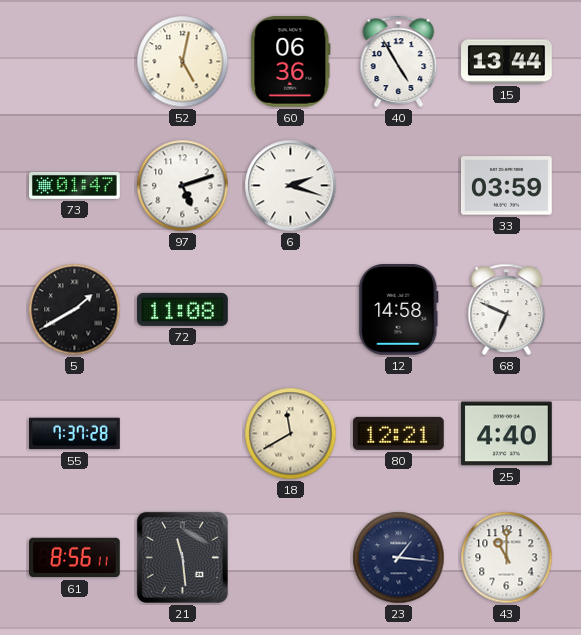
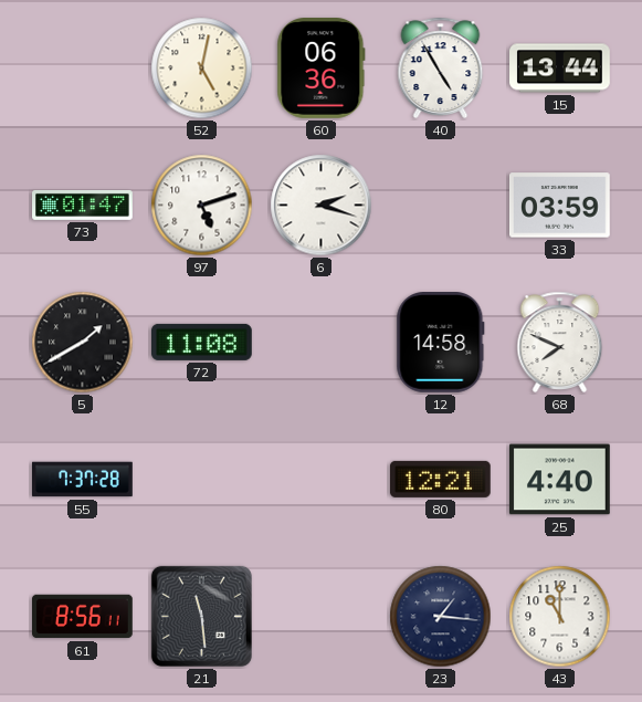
68: 6:49 -> 7:49
18: 11:40 -> none
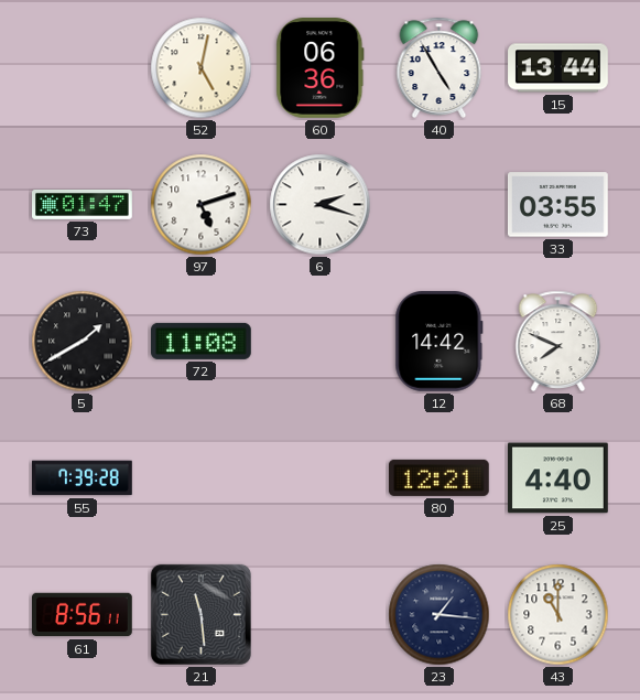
33: 03:59 -> 03:55
12: 14:58 -> 14:42
55: 7:37 -> 7:39
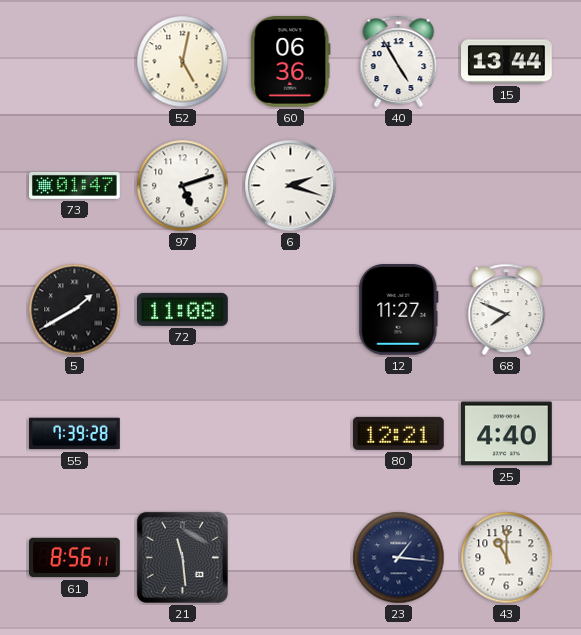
33: 03:55 -> none
12: 14:42 -> 11:27
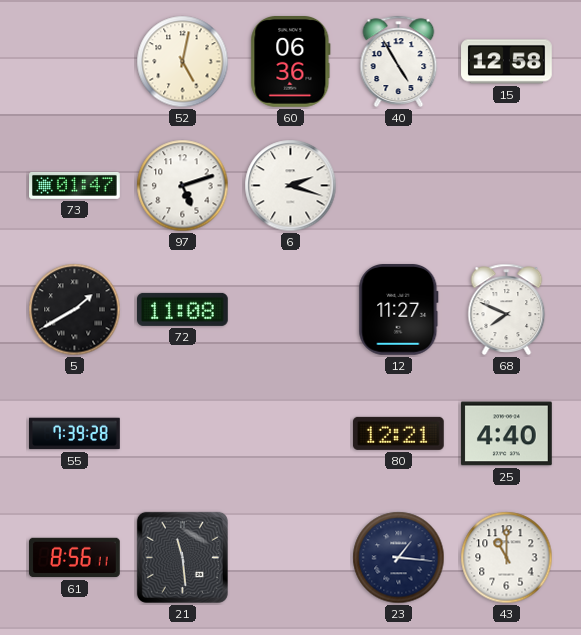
15: 13:44 -> 12:58
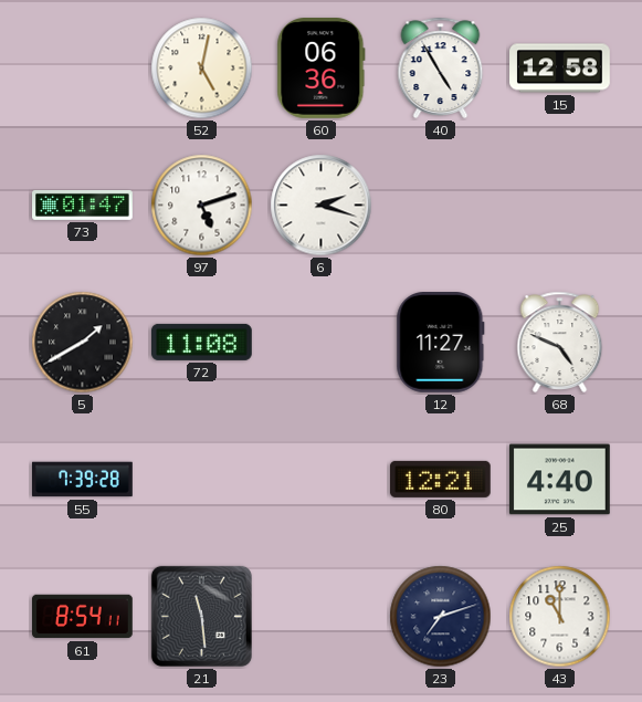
68: 7:49 -> 4:49
61: 8:56 -> 8:54
23: 1:16 -> 7:12
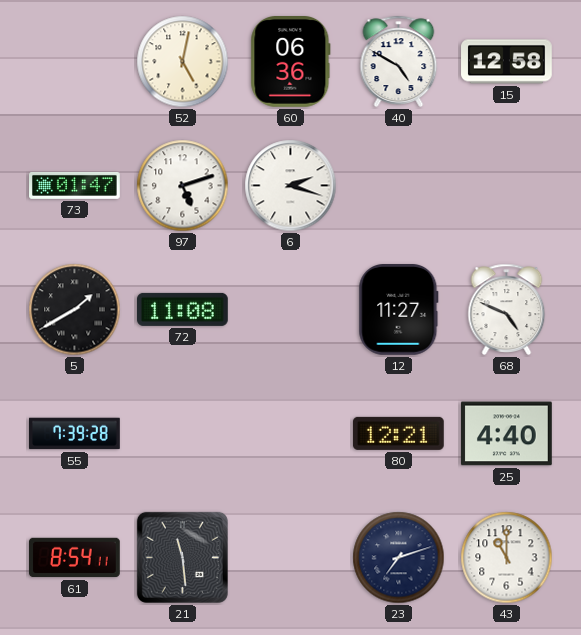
40: 4:55 -> 4:50
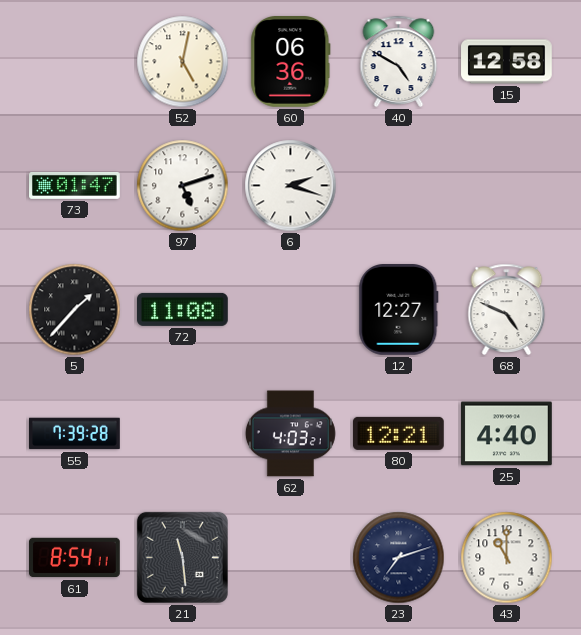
5: 1:40 -> 1:37
12: 11:27 -> 12:27
62: none -> 4:03
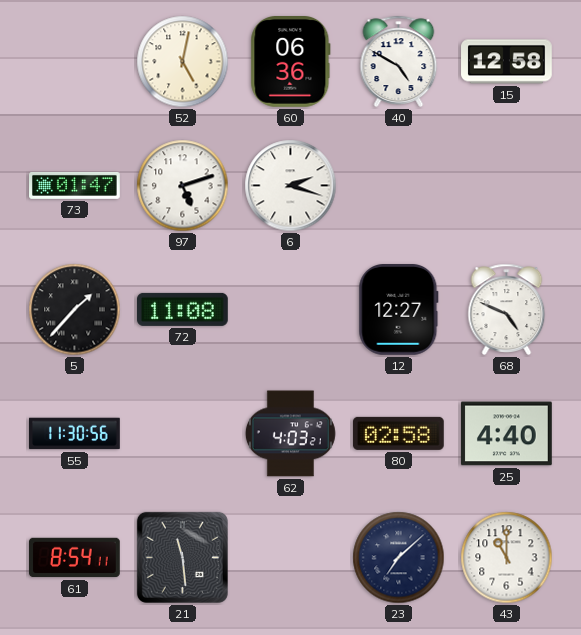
55: 7:39 -> 11:30
80: 12:21 -> 02:58
23: 7:12 -> 7:08
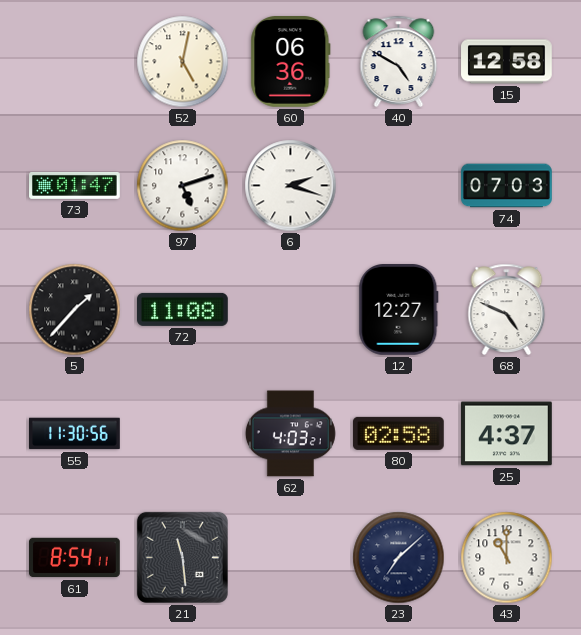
74: none -> 07:03
25: 4:40 -> 4:37
